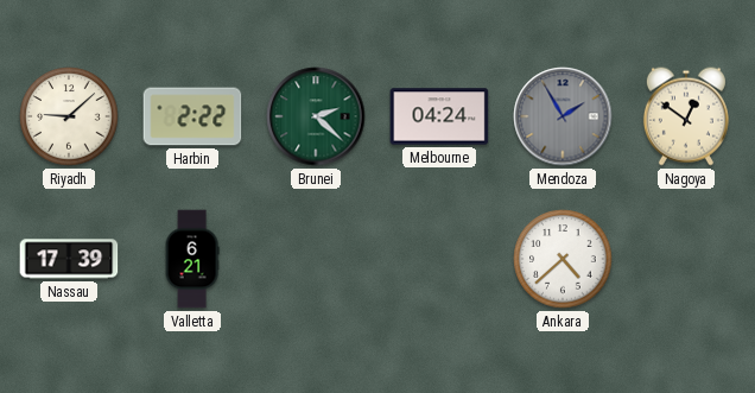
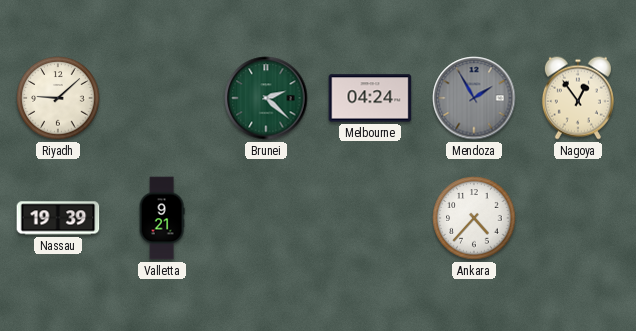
Harbin: 2:22 -> none
Nagoya: 12:51 -> 12:54
Nassau: 17:39 -> 19:39
Valletta: 6:21 -> 9:21
Ankara: 4:38 -> 4:37
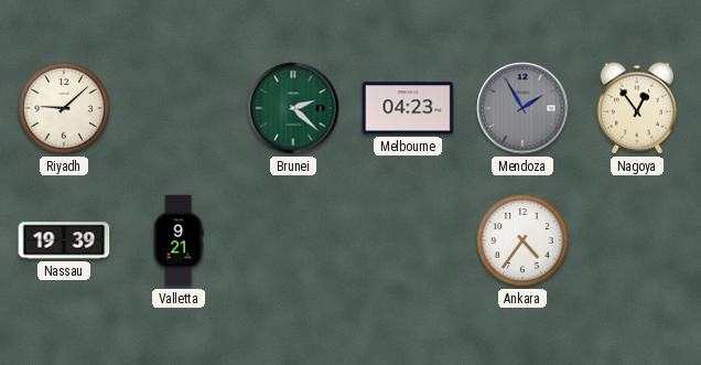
Melbourne: 04:24 -> 04:23
Ankara: 4:37 -> 4:36
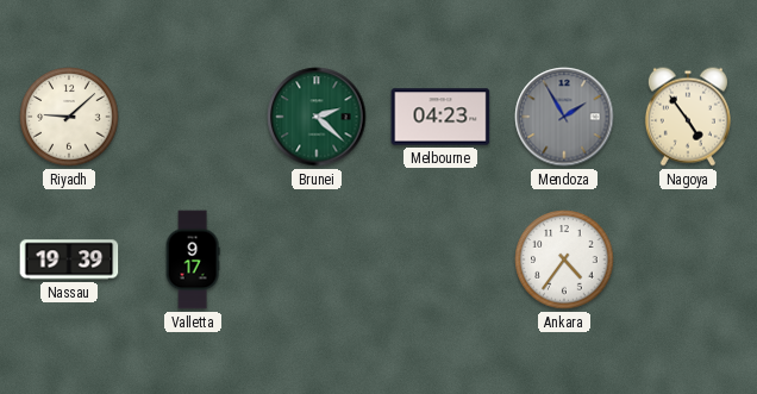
Nagoya: 12:54 -> 4:54
Valletta: 9:21 -> 9:17
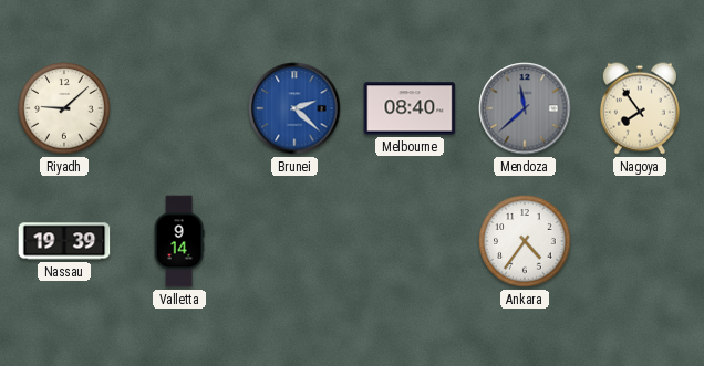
Brunei dial: green -> blue
Melbourne: 04:23 -> 08:40
Mendoza: 1:55 -> 11:38
Nagoya: 4:54 -> 7:54
Valletta: 9:17 -> 9:14
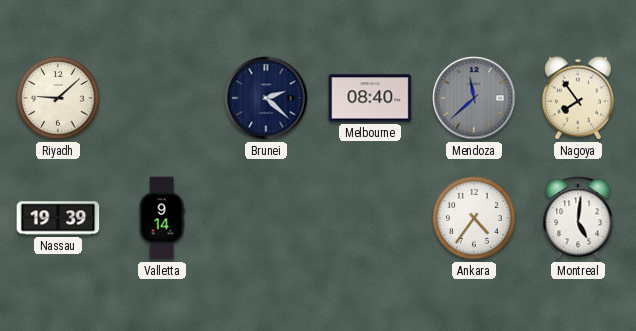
Brunei dial: blue -> navy
Montreal: none -> 5:01
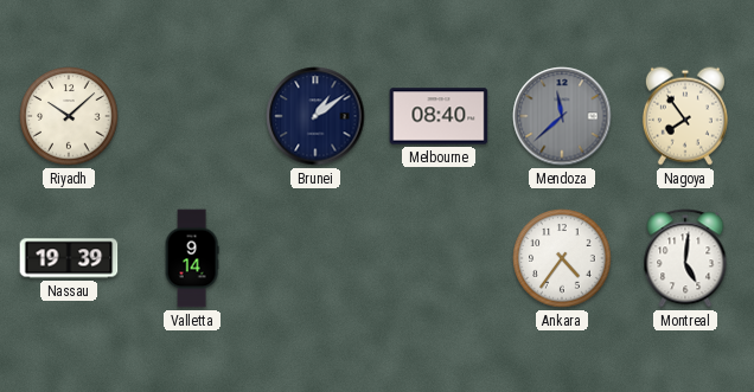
Riyadh: 9:08 -> 10:08
Brunei: 2:22 -> 1:09
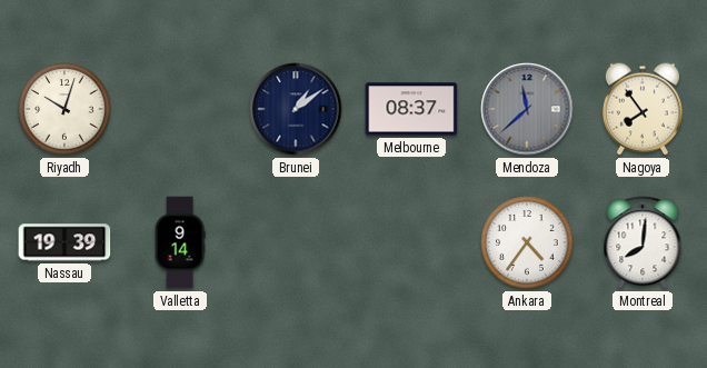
Riyadh: 10:08 -> 10:03
Melbourne: 08:40 -> 08:37
Montreal: 5:01 -> 8:01
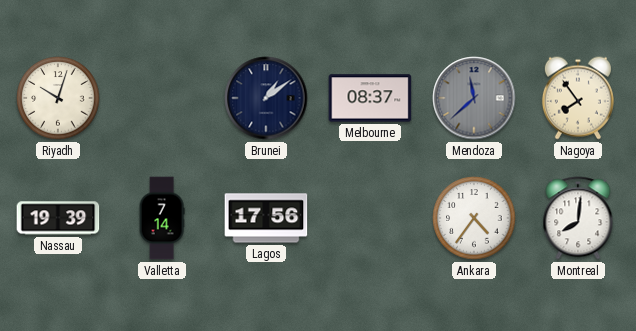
Valletta: 9:14 -> 7:14
Lagos: none -> 17:56
